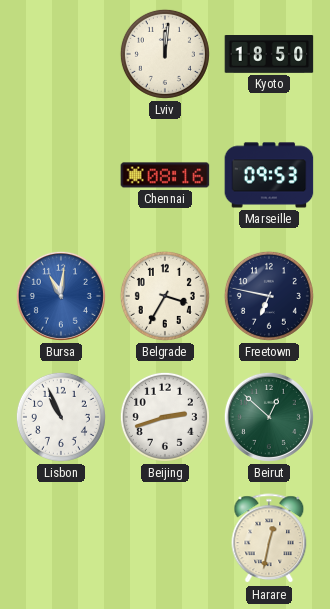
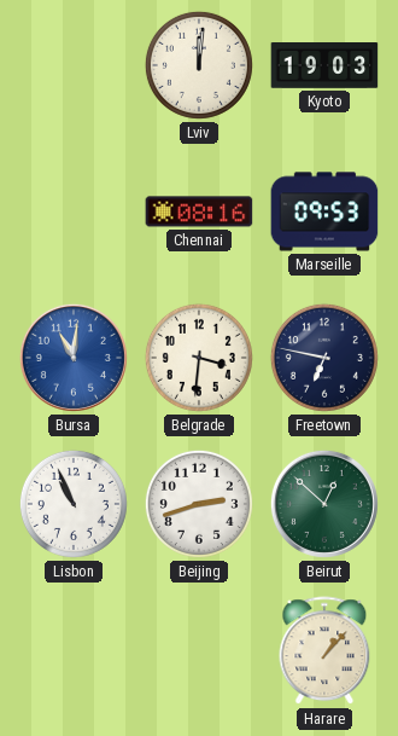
Kyoto: 18:50 -> 19:03
Belgrade: 3:35 -> 3:31
Harare: 12:32 -> 1:07
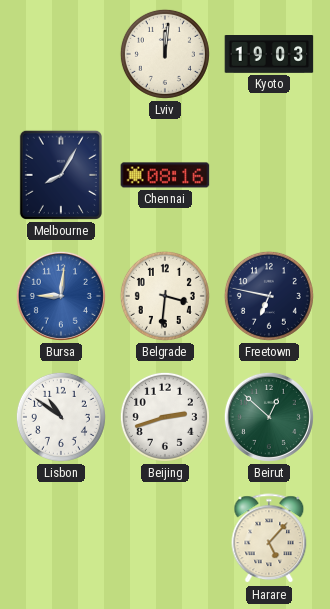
Melbourne: none -> 8:05
Marseille: 09:53 -> none
Bursa: 11:01 -> 9:01
Lisbon: 10:56 -> 10:51
Harare: 1:07 -> 5:07
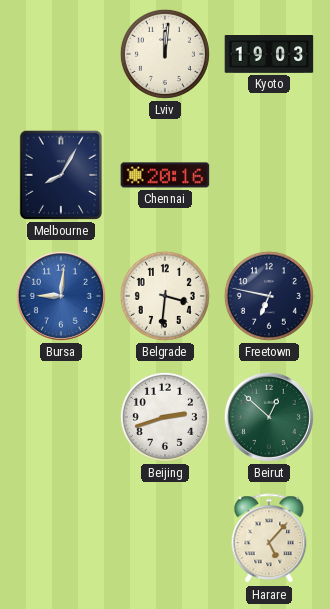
Chennai: 08:16 -> 20:16
Lisbon: 10:51 -> none
